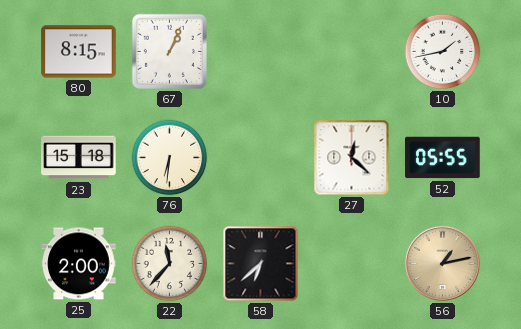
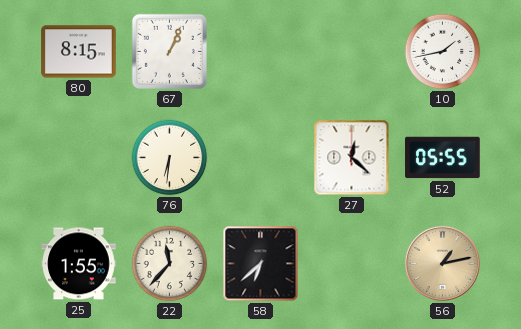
23: 15:18 -> none
25: 2:00 -> 1:55
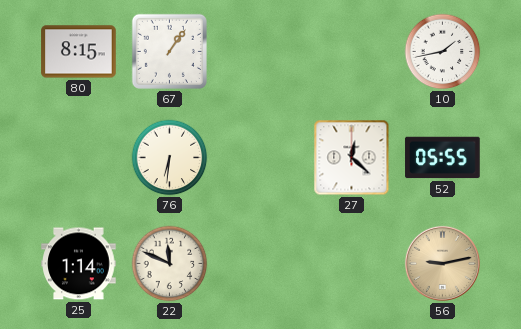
67: 1:04 -> 1:06
25: 1:55 -> 1:14
22: 11:37 -> 11:49
58: 6:38 -> none
56: 1:13 -> 9:13
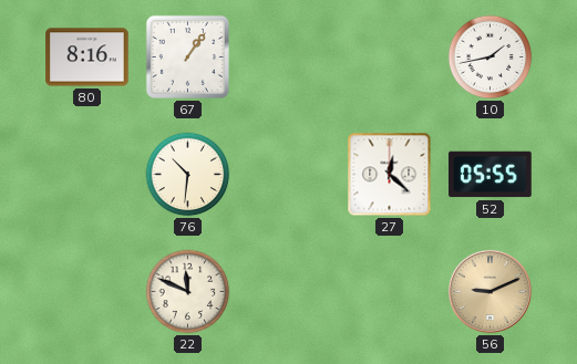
80: 8:15 -> 8:16
76: 6:31 -> 10:31
25: 1:14 -> none
56: 9:13 -> 9:11
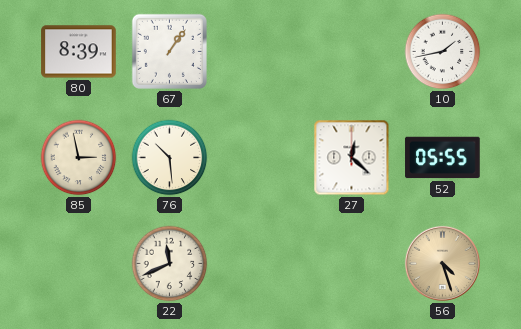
80: 8:16 -> 8:39
85: none -> 2:58
76: 10:31 -> 10:29
22: 11:49 -> 11:41
56: 9:11 -> 4:27
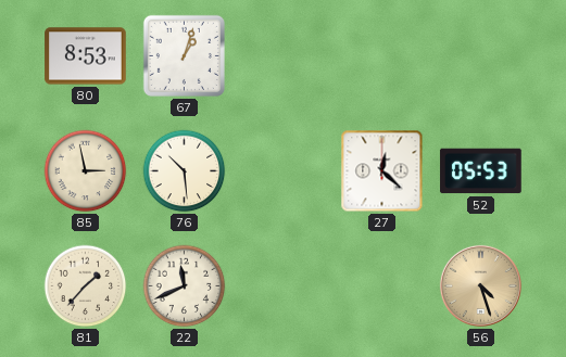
80: 8:39 -> 8:53
67: 1:06 -> 1:03
10: 1:43 -> none
52: 05:55 -> 05:53
81: none -> 1:37
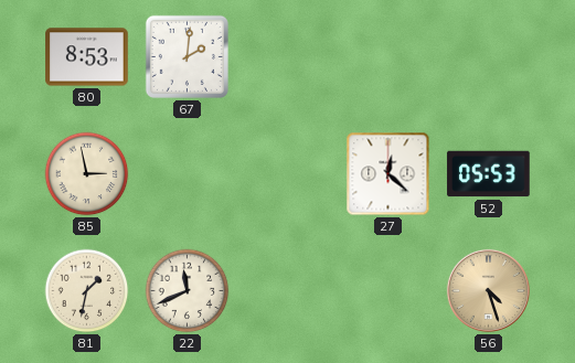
67: 1:03 -> 2:01
76: 10:29 -> none
81: 1:37 -> 1:32
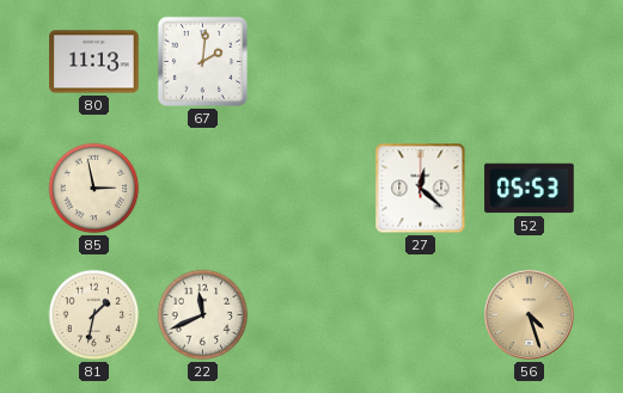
80: 8:53 -> 11:13
